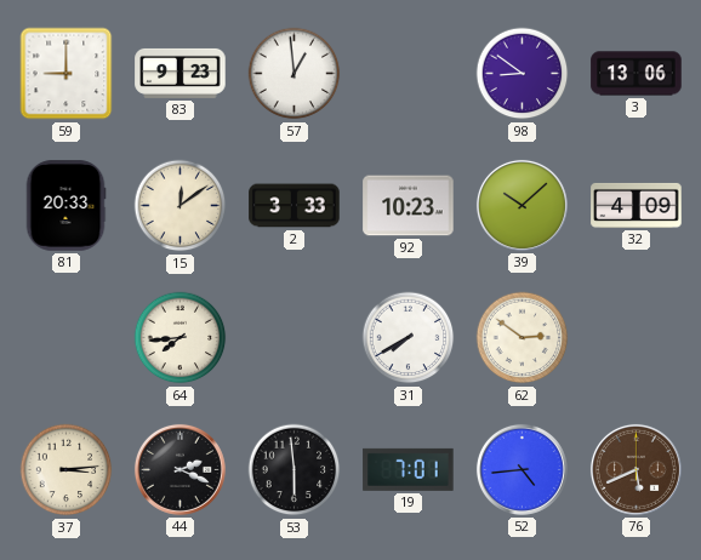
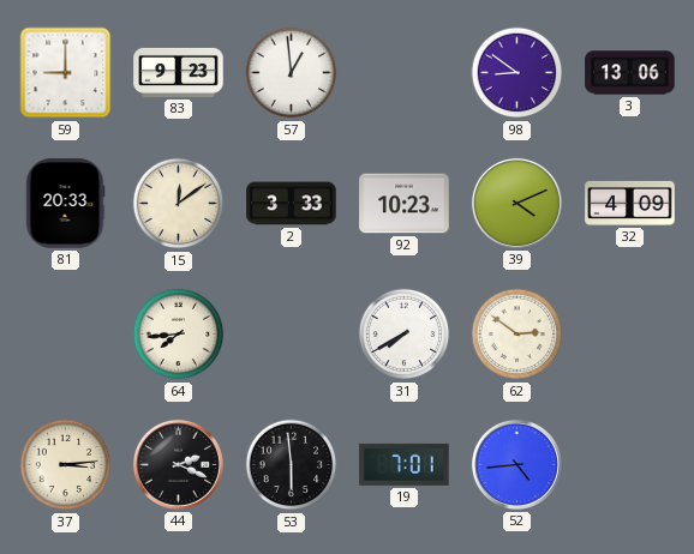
39: 10:08 -> 4:11
76: 5:41 -> none
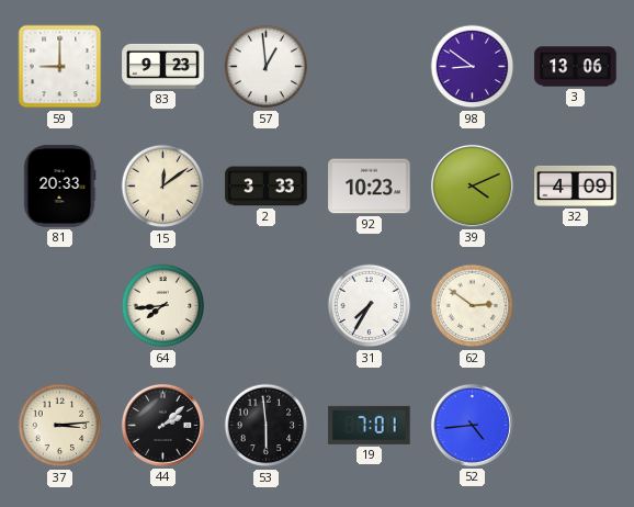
31: 7:40 -> 7:35
44: 2:19 -> 2:08
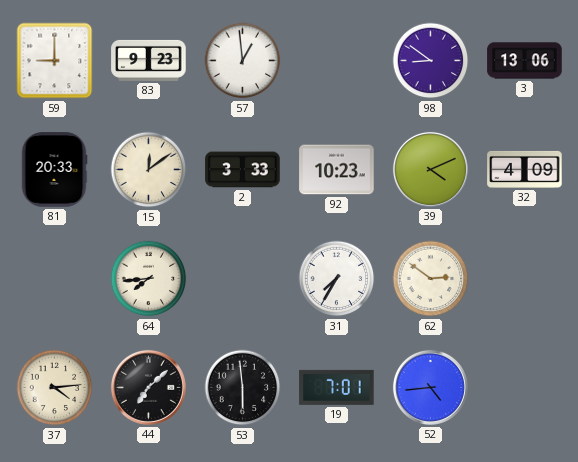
37: 3:14 -> 4:14
44: 2:08 -> 7:08
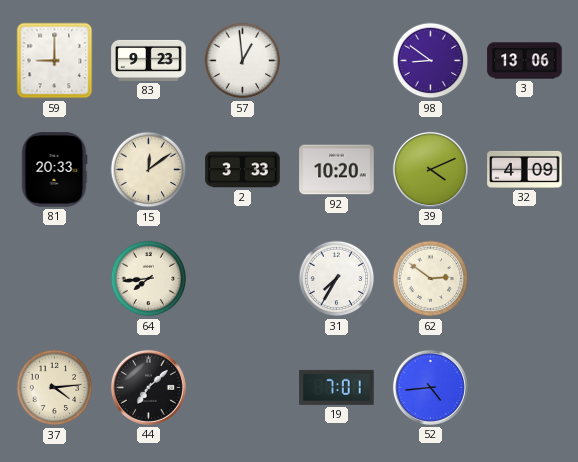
92: 10:23 -> 10:20
53: 5:59 -> none
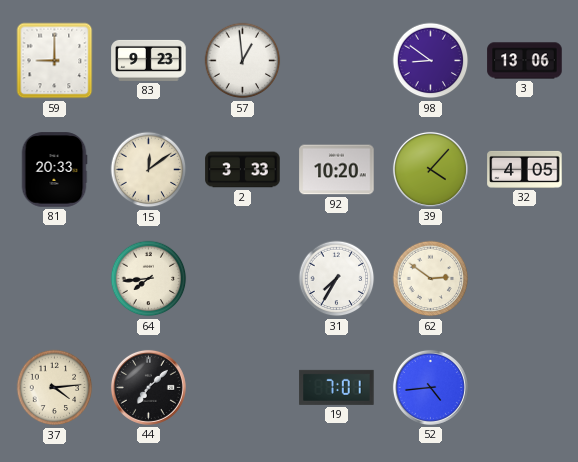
39: 4:11 -> 4:07
32: 4:09 -> 4:05
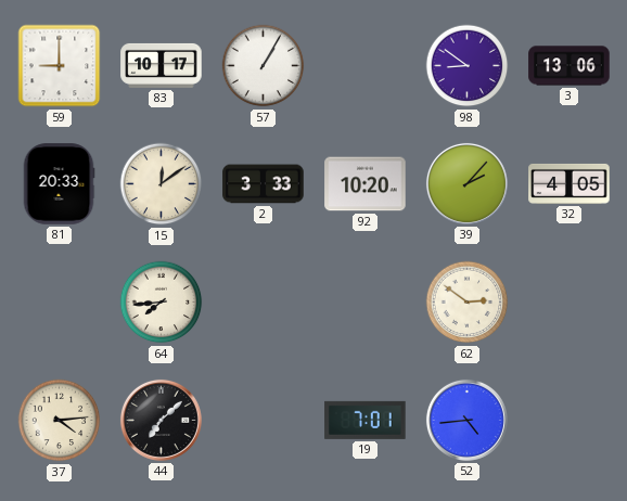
83: 9:23 -> 10:17
57: 12:59 -> 1:05
39: 4:07 -> 2:07
31: 7:35 -> none
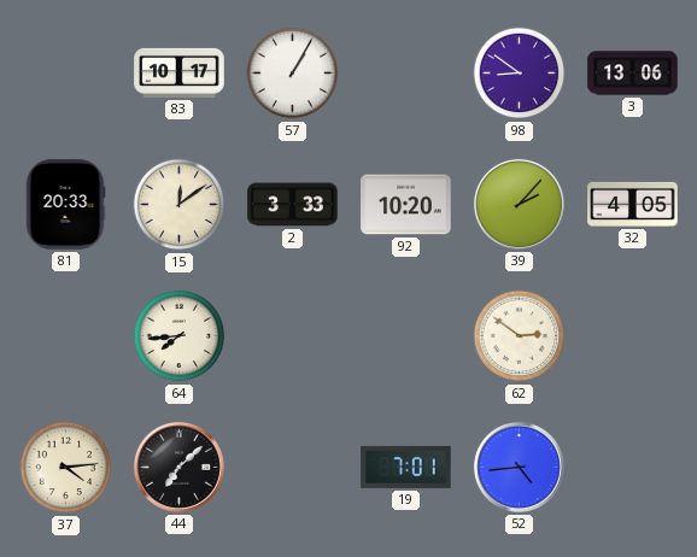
59: 9:00 -> none
